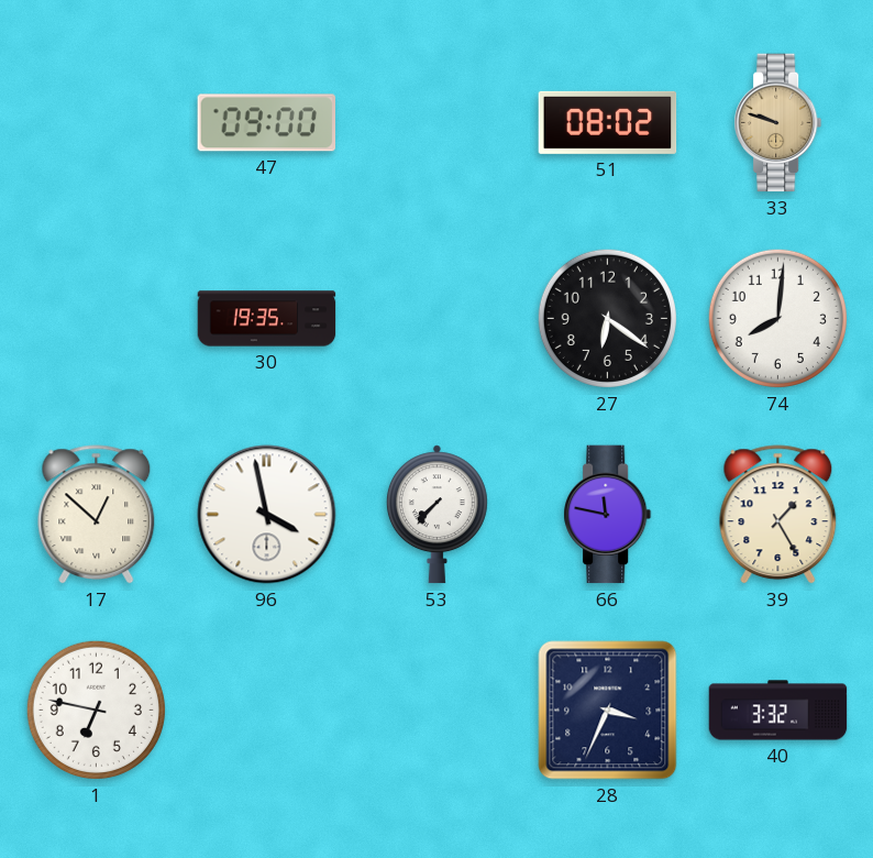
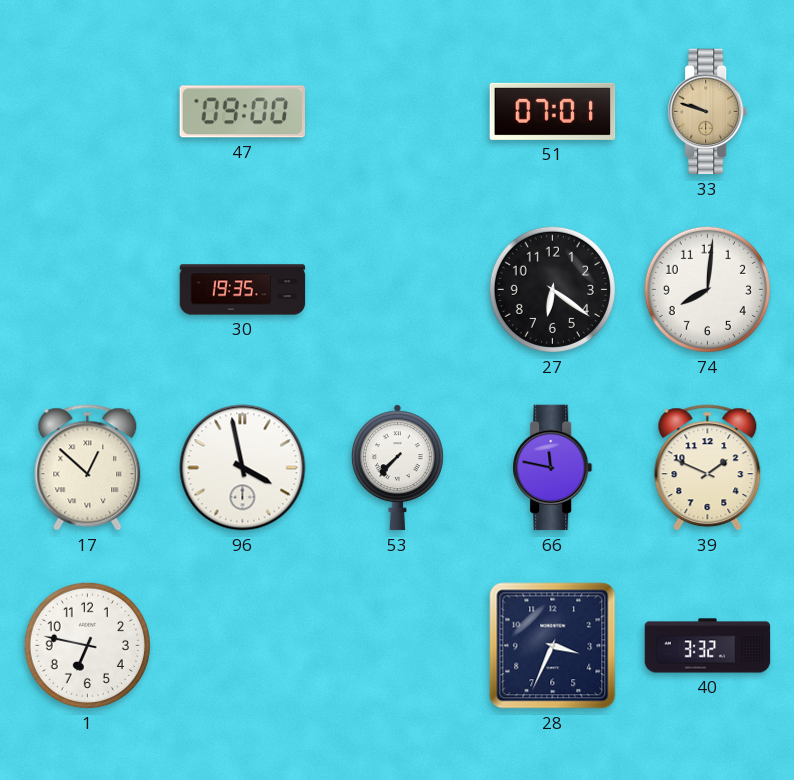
51: 08:02 -> 07:01
39: 1:25 -> 1:49
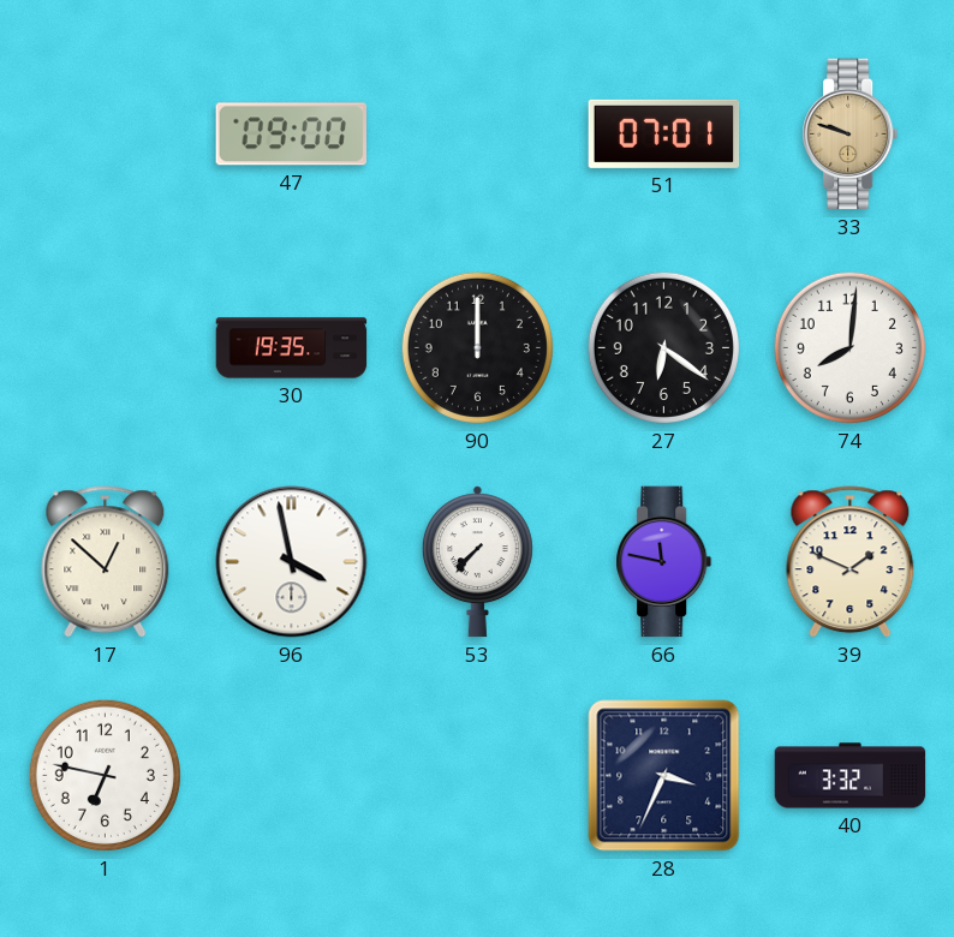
90: none -> 12:00
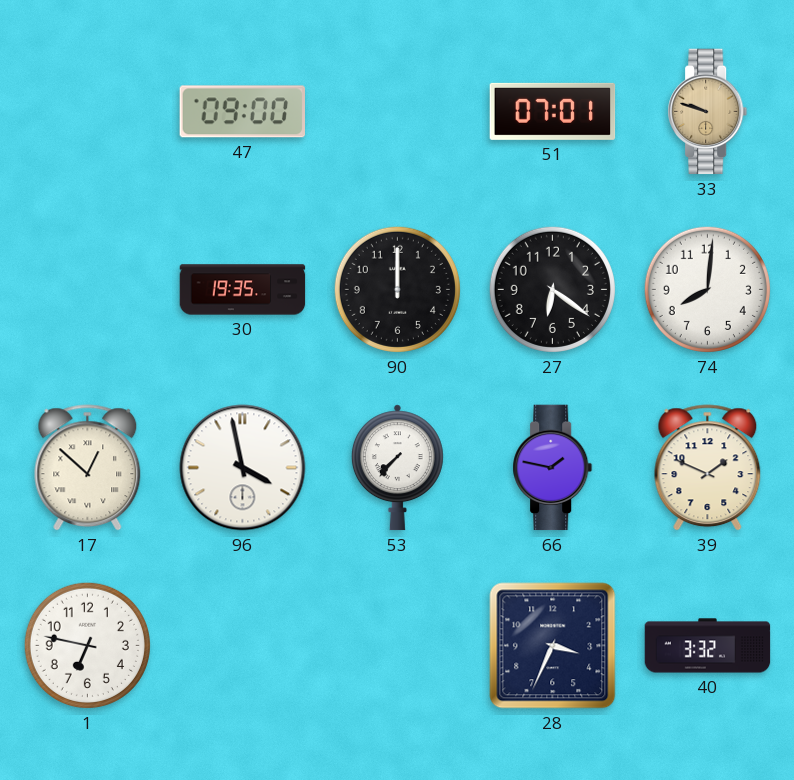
66: 11:47 -> 1:47
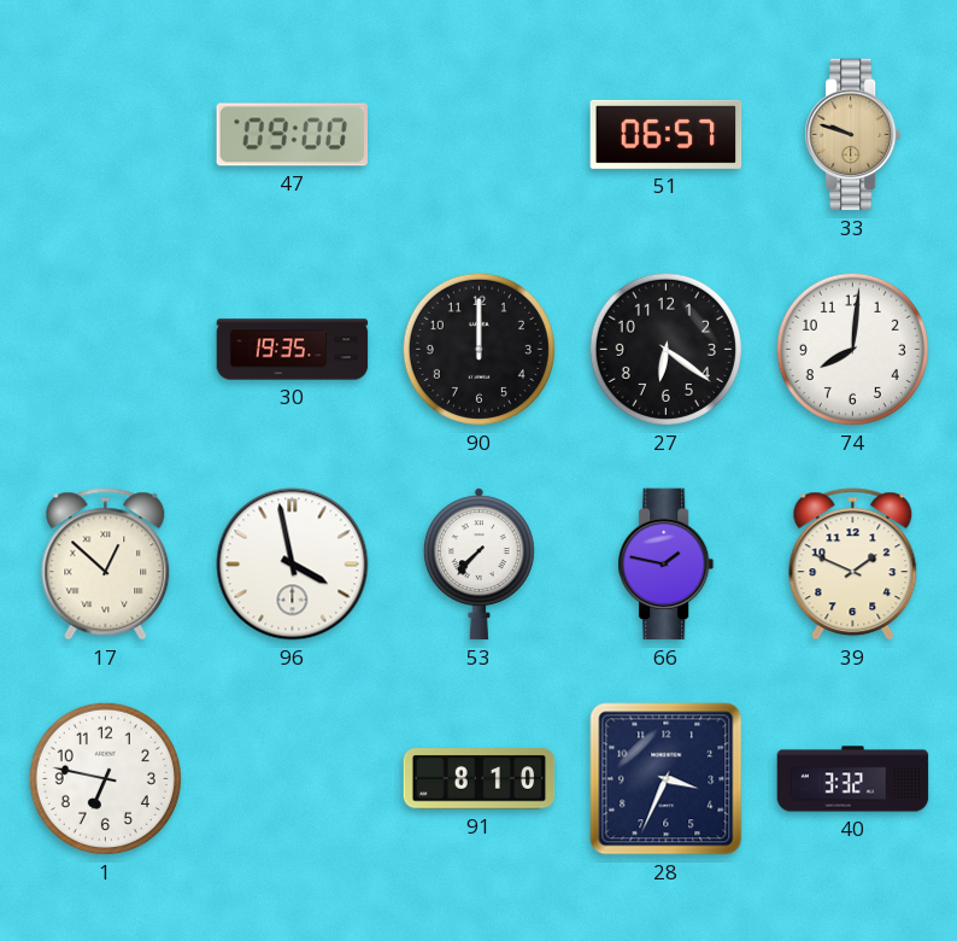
51: 07:01 -> 06:57
91: none -> 8:10
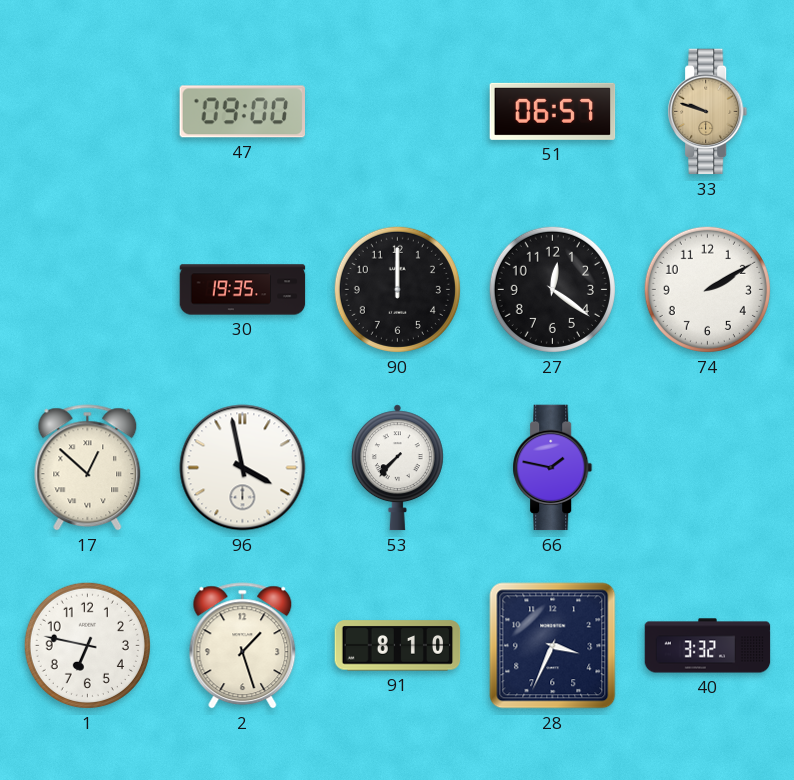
27: 6:21 -> 12:21
74: 8:01 -> 2:10
39: 1:49 -> none
2: none -> 1:27
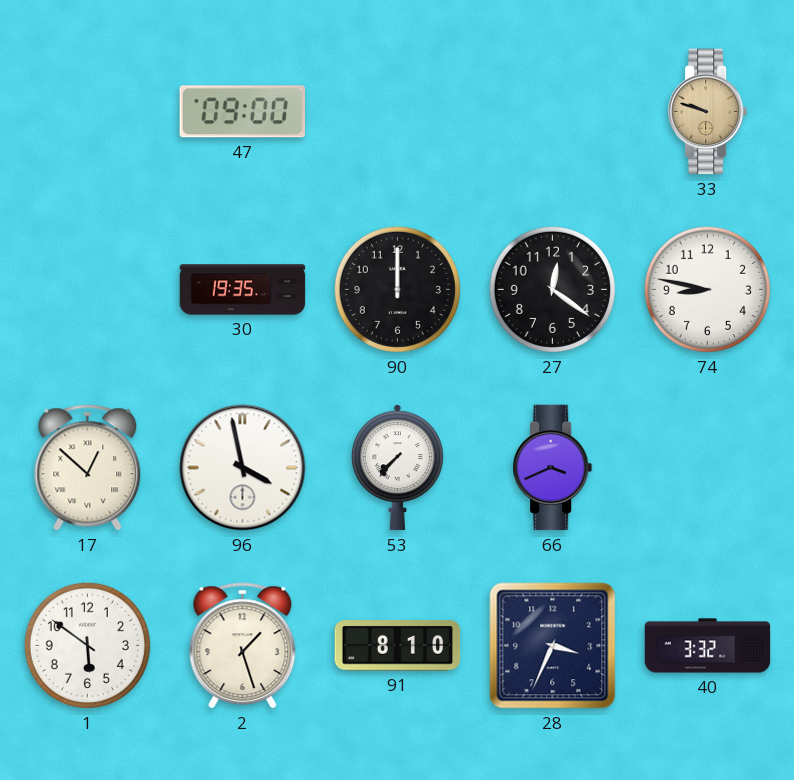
51: 06:57 -> none
74: 2:10 -> 8:47
66: 1:47 -> 3:41
1: 6:47 -> 5:51
